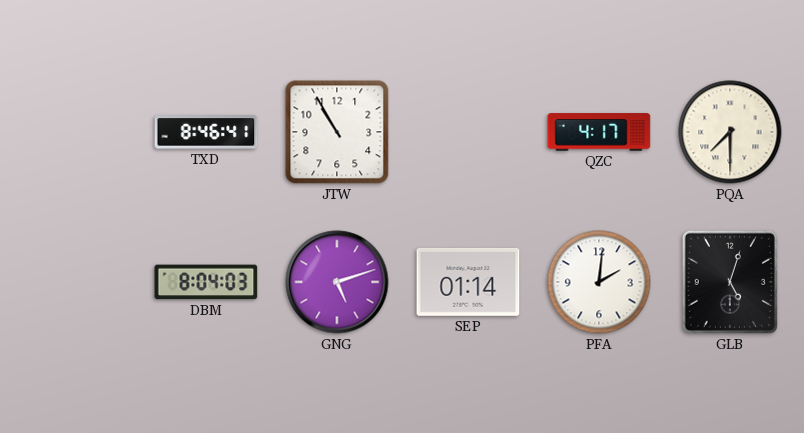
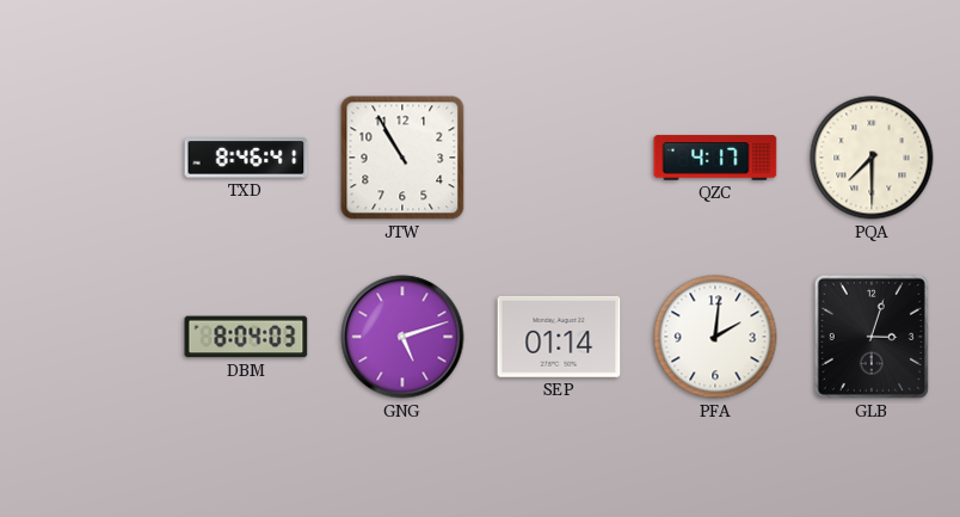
GLB: 5:03 -> 3:03
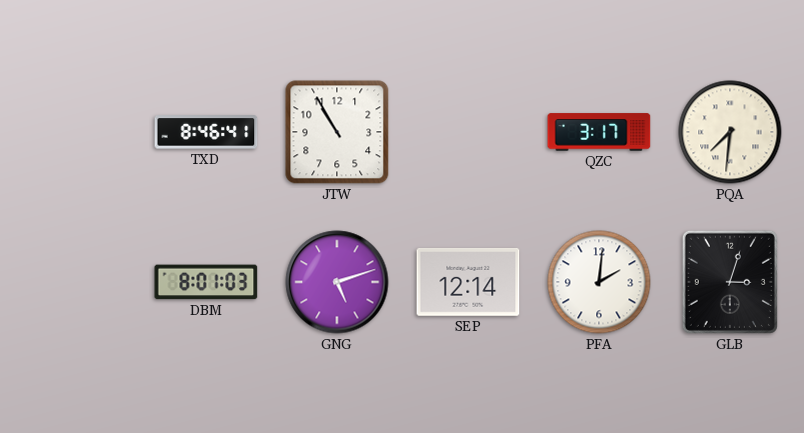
QZC: 4:17 -> 3:17
PQA: 7:30 -> 7:31
DBM: 8:04 -> 8:01
SEP: 01:14 -> 12:14
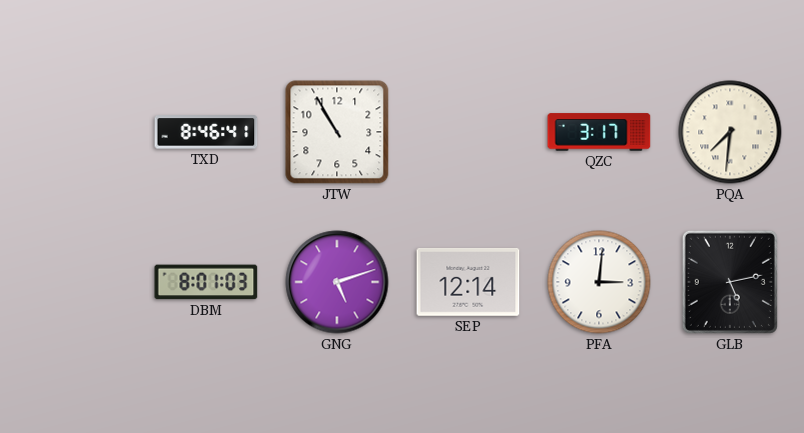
PFA: 2:01 -> 3:01
GLB: 3:03 -> 5:13
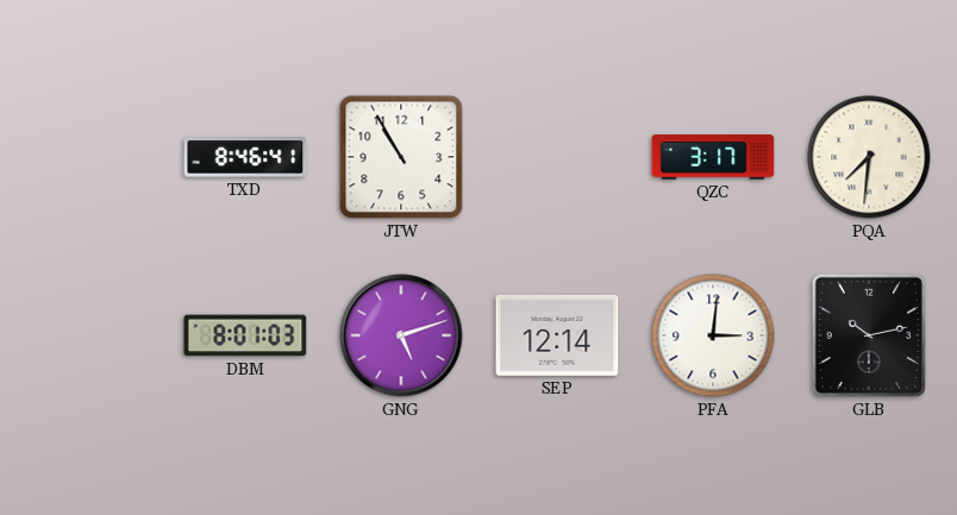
GLB: 5:13 -> 10:13
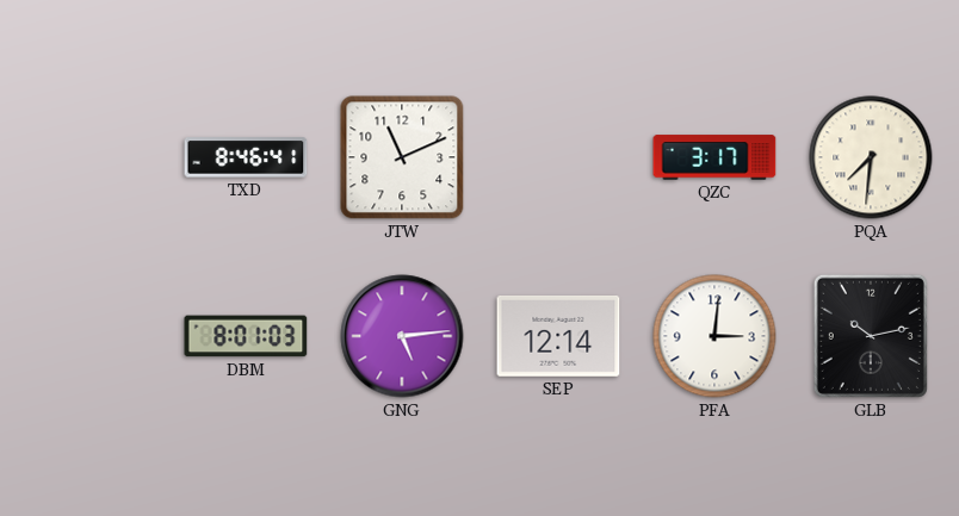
JTW: 10:55 -> 11:11
GNG: 5:12 -> 5:14
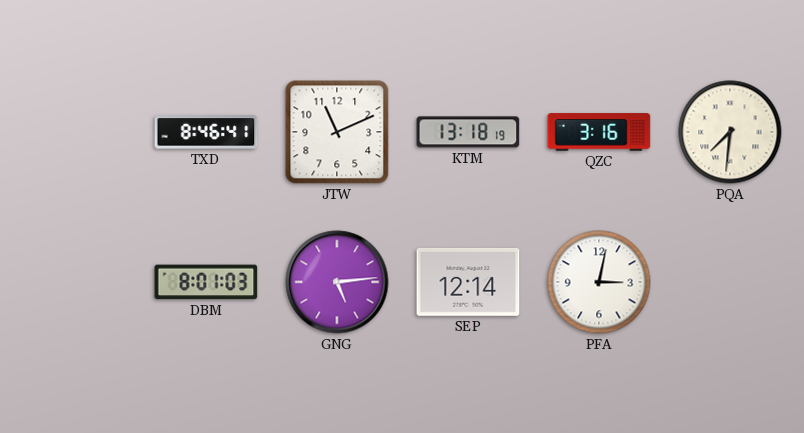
KTM: none -> 13:18
QZC: 3:17 -> 3:16
PFA: 3:01 -> 3:02
GLB: 10:13 -> none
